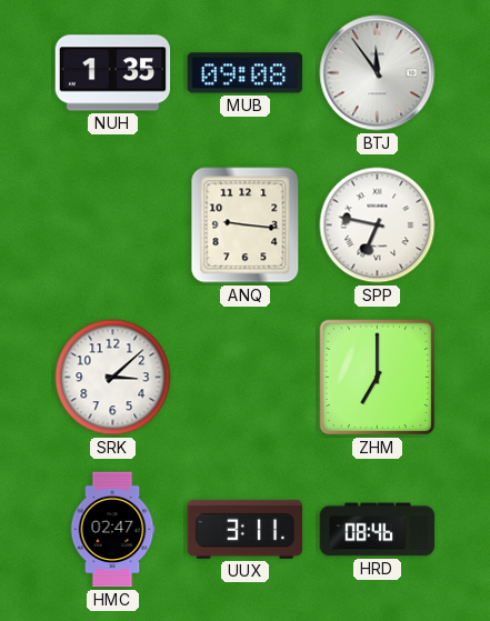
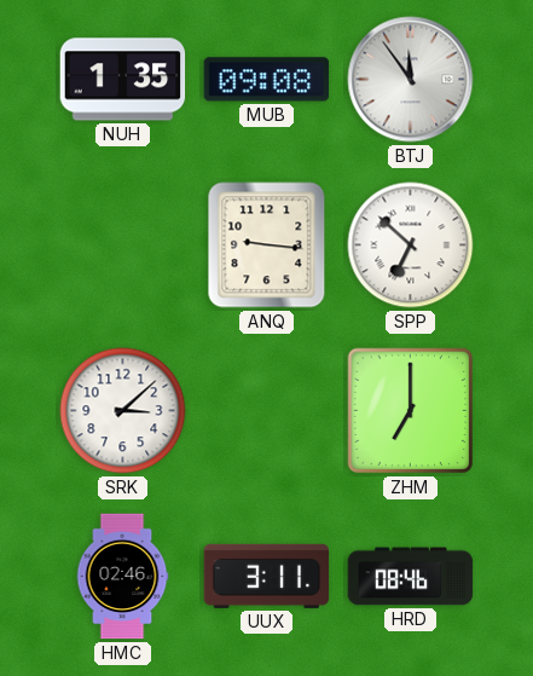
SPP: 6:47 -> 6:52
HMC: 02:47 -> 02:46
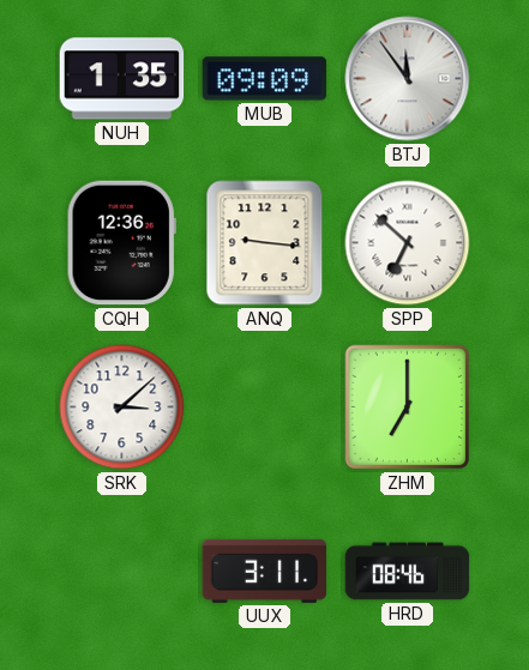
MUB: 09:08 -> 09:09
CQH: none -> 12:36
HMC: 02:46 -> none
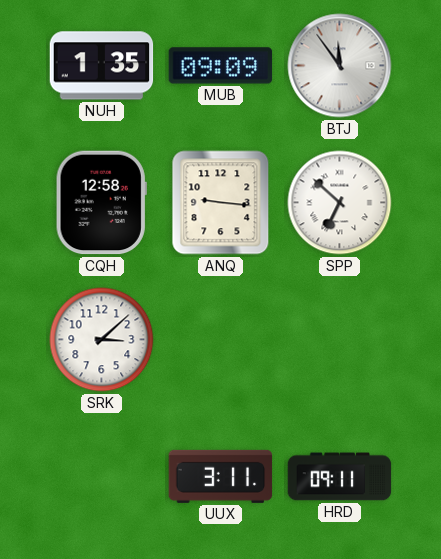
CQH: 12:36 -> 12:58
ZHM: 7:00 -> none
HRD: 08:46 -> 09:11
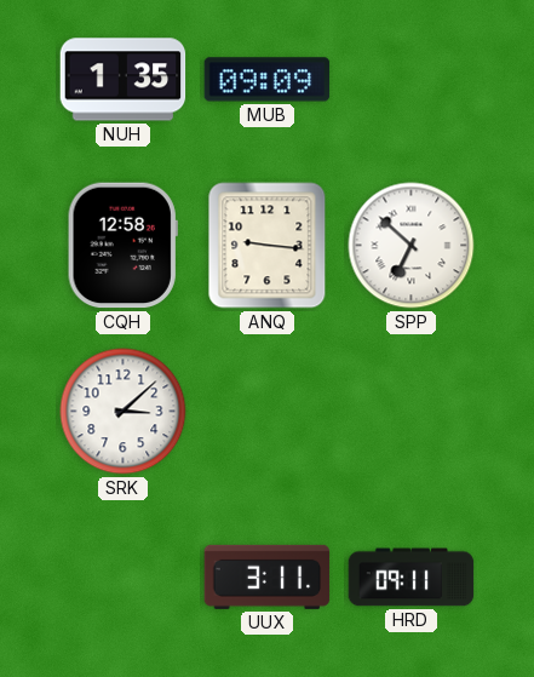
BTJ: 11:54 -> none
